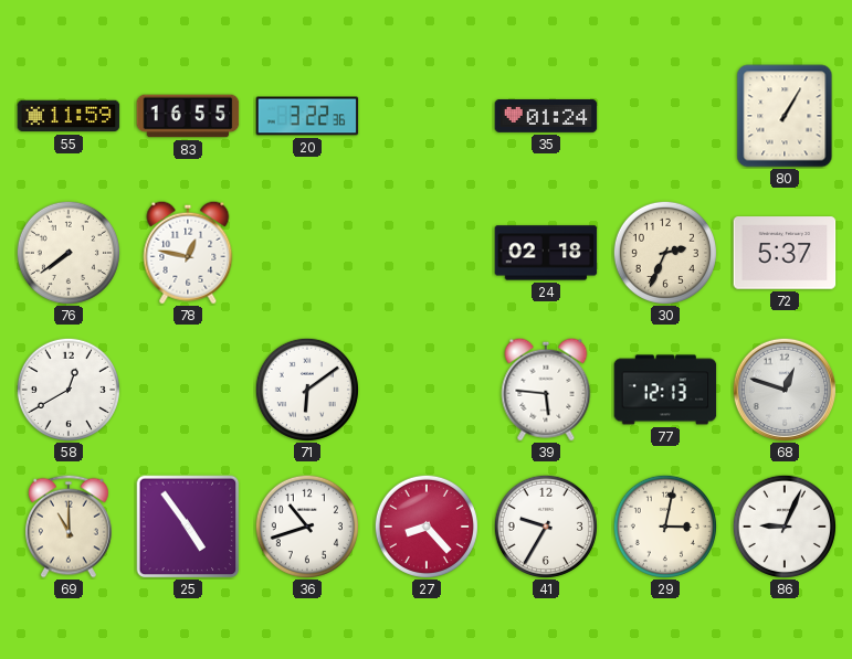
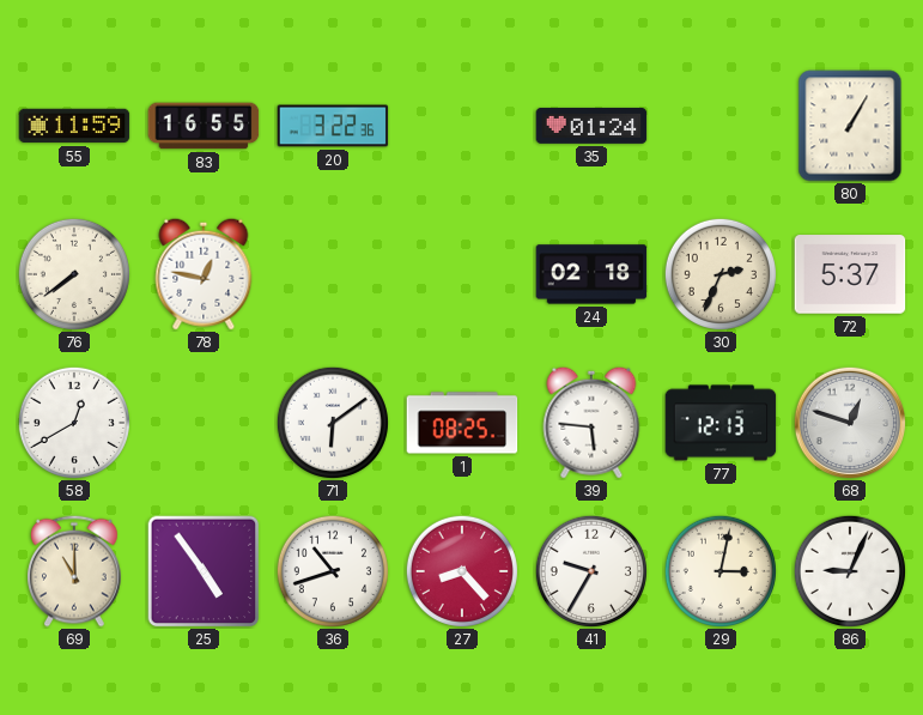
1: none -> 08:25
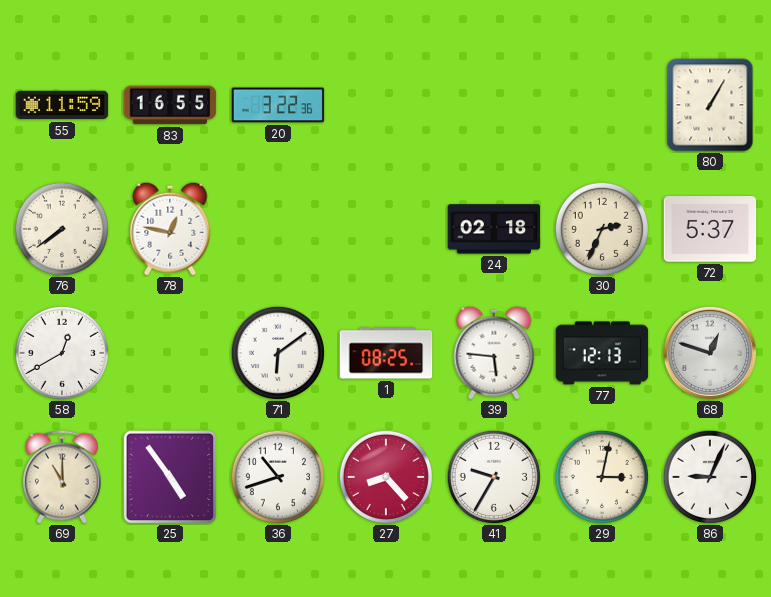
35: 01:24 -> none
